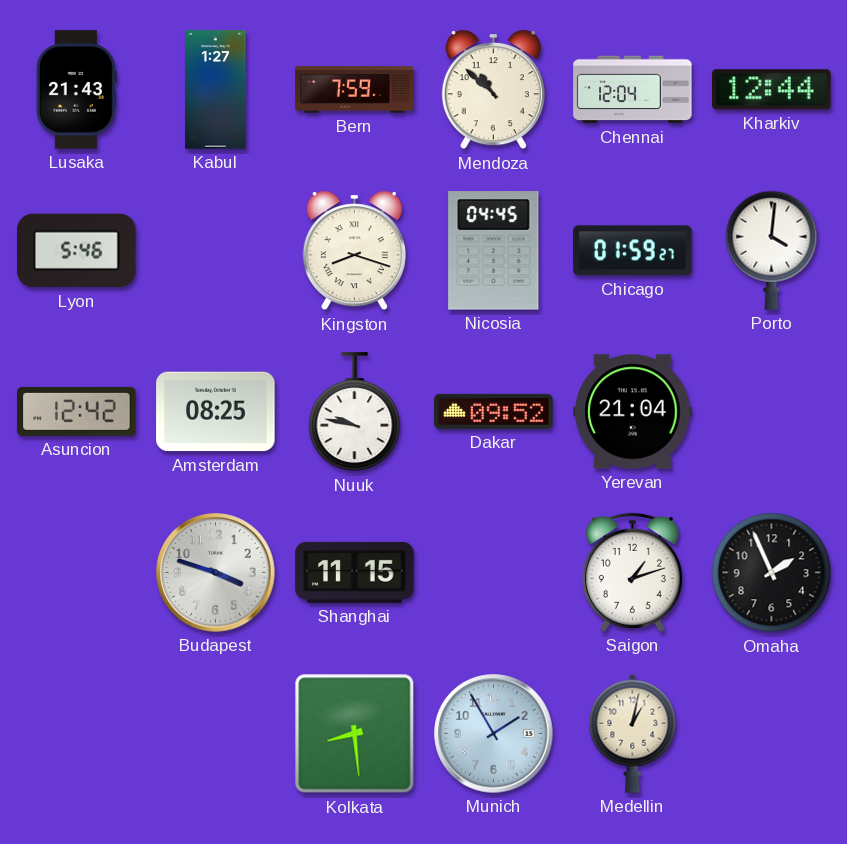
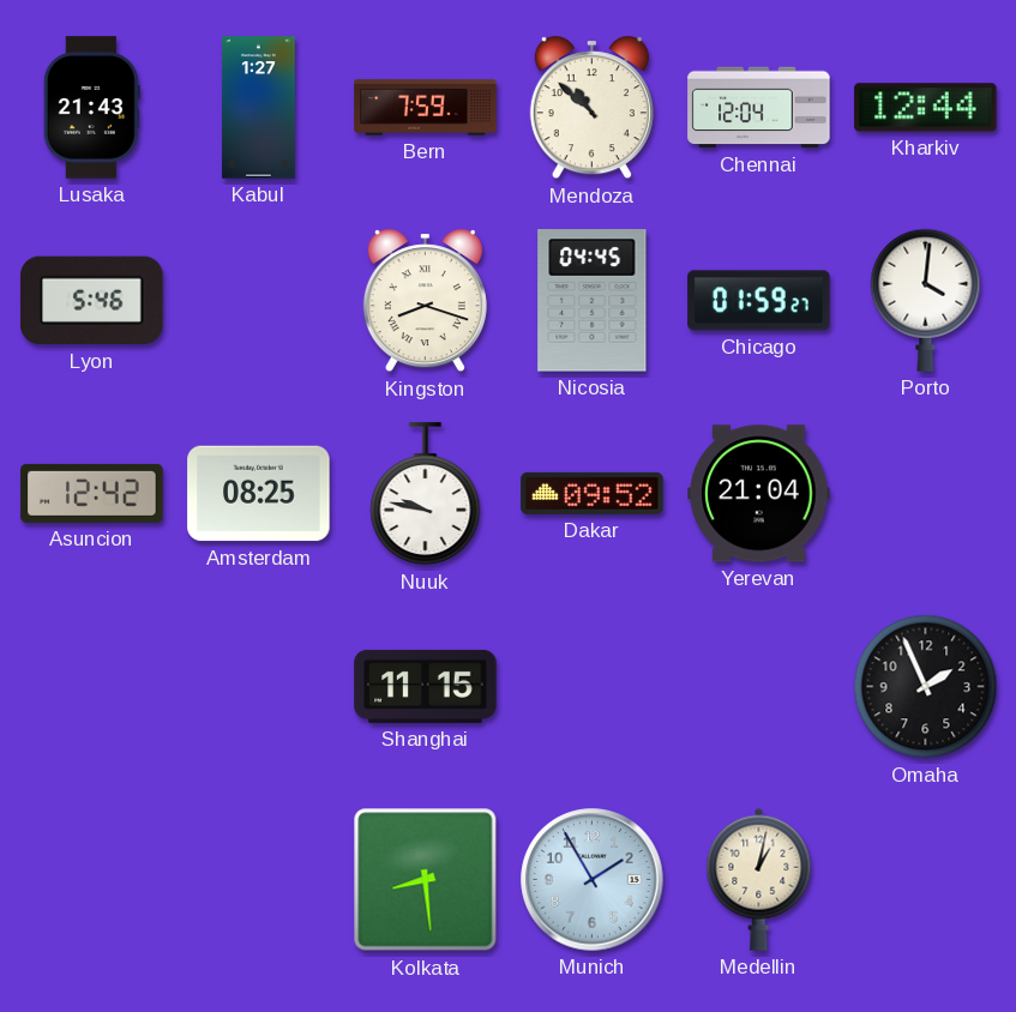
Budapest: 3:48 -> none
Saigon: 1:12 -> none
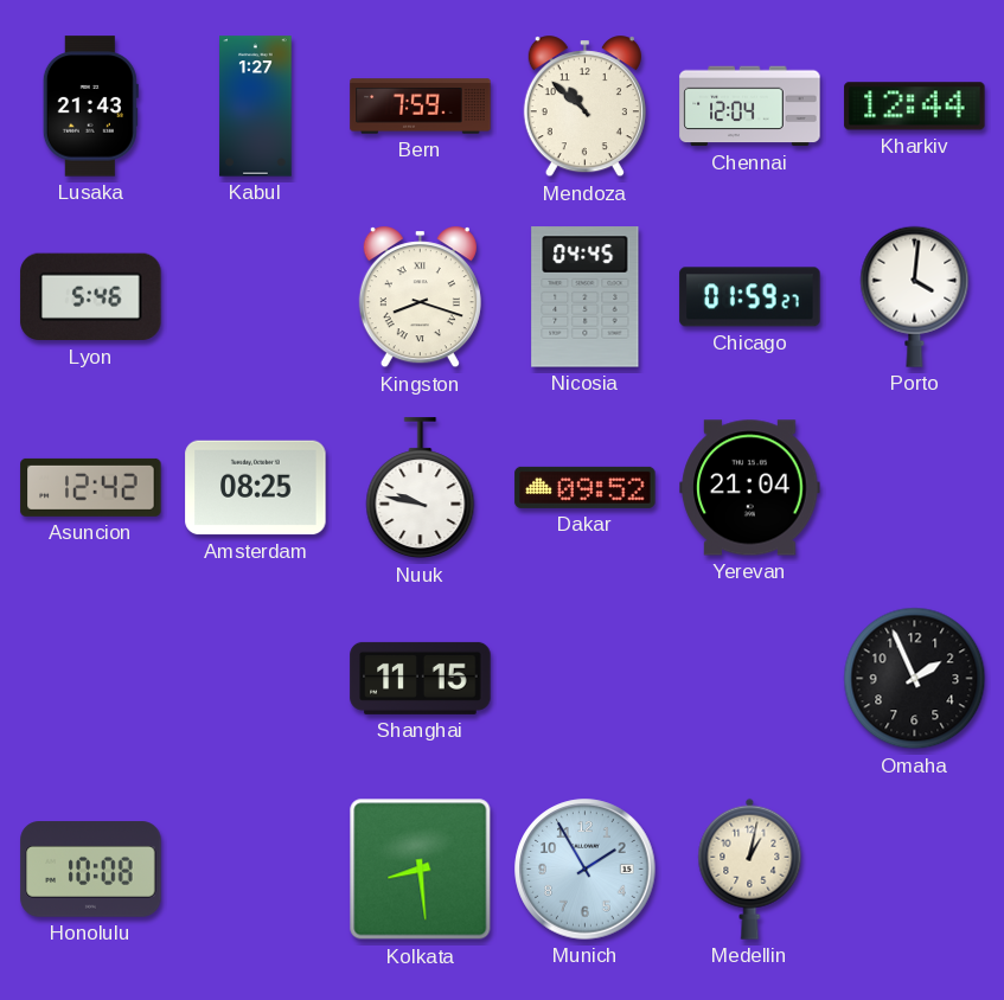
Honolulu: none -> 10:08
